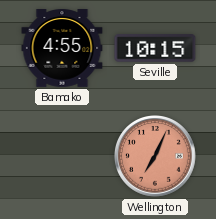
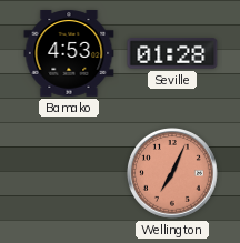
Bamako: 4:55 -> 4:53
Seville: 10:15 -> 01:28
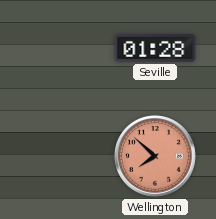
Bamako: 4:53 -> none
Wellington: 7:04 -> 7:52
